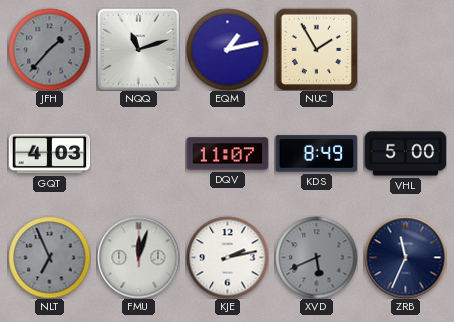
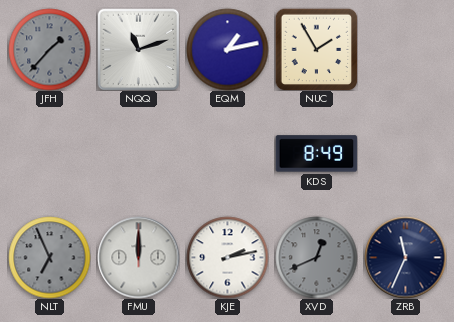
GQT: 4:03 -> none
DQV: 11:07 -> none
VHL: 5:00 -> none
FMU: 12:03 -> 12:00
XVD: 5:41 -> 12:41
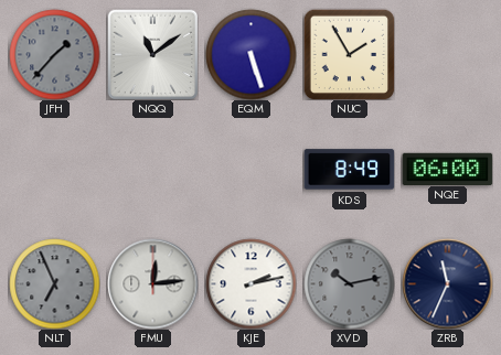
NQQ: 11:12 -> 11:09
EQM: 1:13 -> 5:27
NQE: none -> 06:00
FMU: 12:00 -> 12:14
XVD: 12:41 -> 10:13
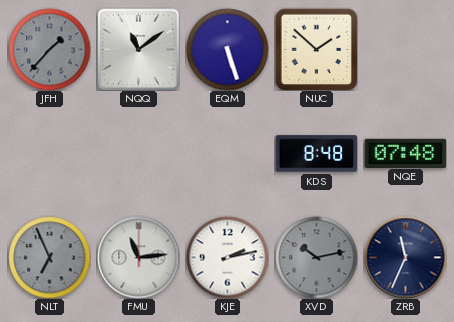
NUC: 1:55 -> 1:52
KDS: 8:49 -> 8:48
NQE: 06:00 -> 07:48
FMU: 12:14 -> 11:14
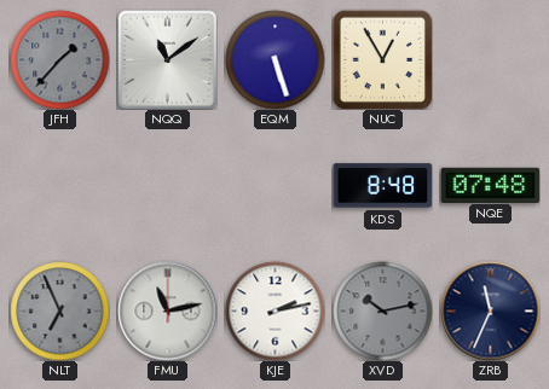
NUC: 1:52 -> 12:55
FMU: 11:14 -> 11:13
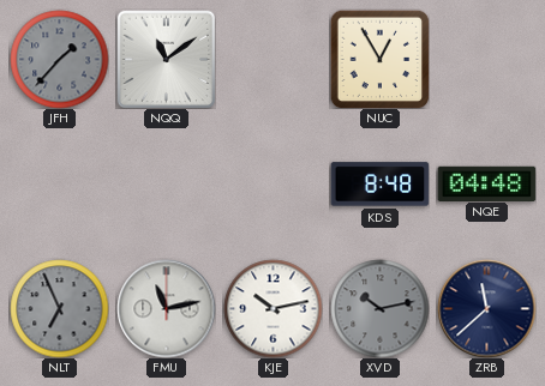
EQM: 5:27 -> none
NQE: 07:48 -> 04:48
KJE: 2:13 -> 10:13
ZRB: 11:34 -> 11:38
